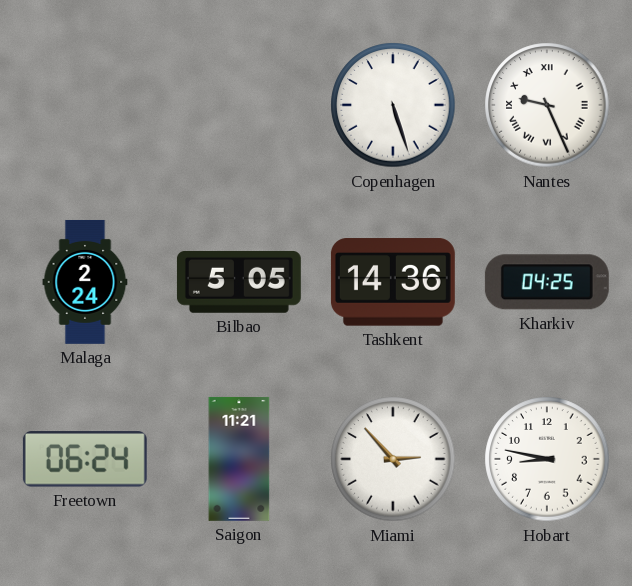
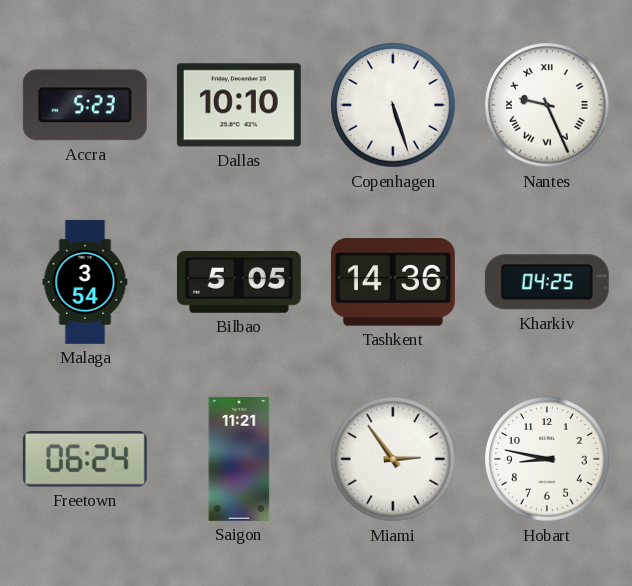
Accra: none -> 5:23
Dallas: none -> 10:10
Malaga: 2:24 -> 3:54
Miami: 2:53 -> 2:54
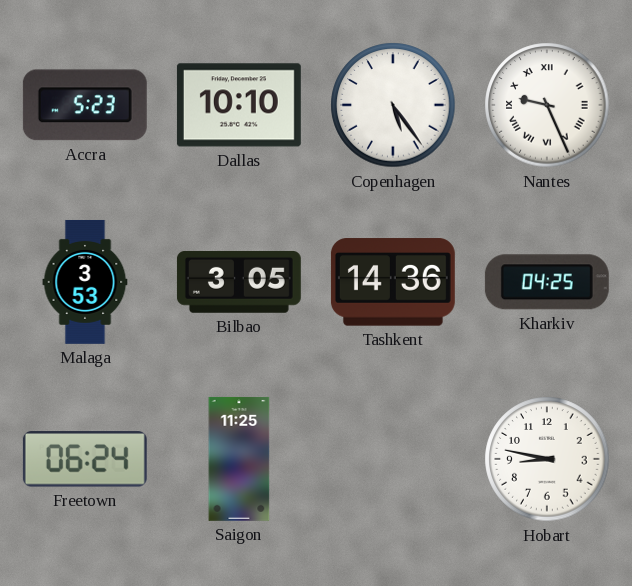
Copenhagen: 5:27 -> 5:24
Malaga: 3:54 -> 3:53
Bilbao: 5:05 -> 3:05
Saigon: 11:21 -> 11:25
Miami: 2:54 -> none
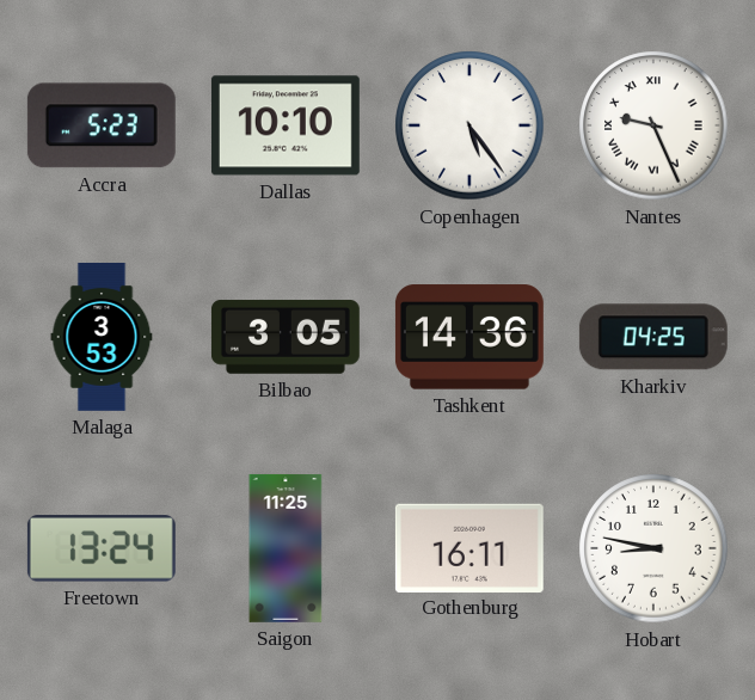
Freetown: 06:24 -> 13:24
Gothenburg: none -> 16:11
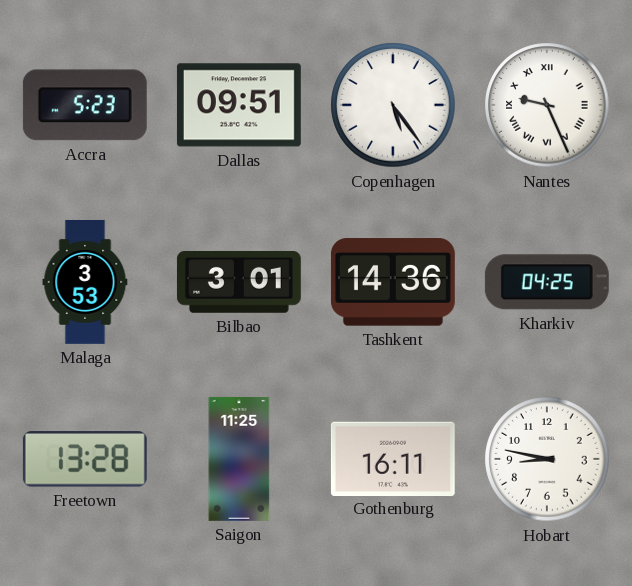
Dallas: 10:10 -> 09:51
Bilbao: 3:05 -> 3:01
Freetown: 13:24 -> 13:28
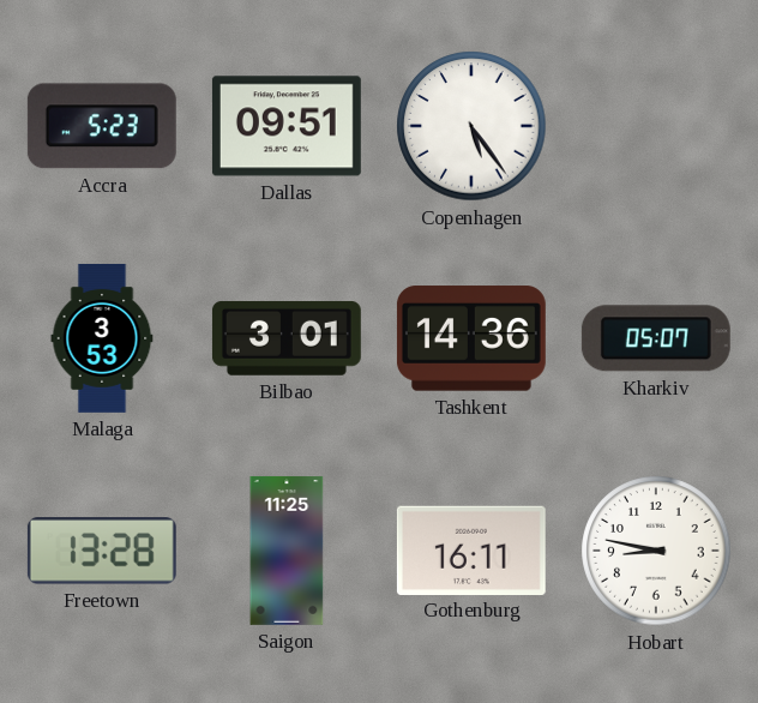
Nantes: 9:26 -> none
Kharkiv: 04:25 -> 05:07
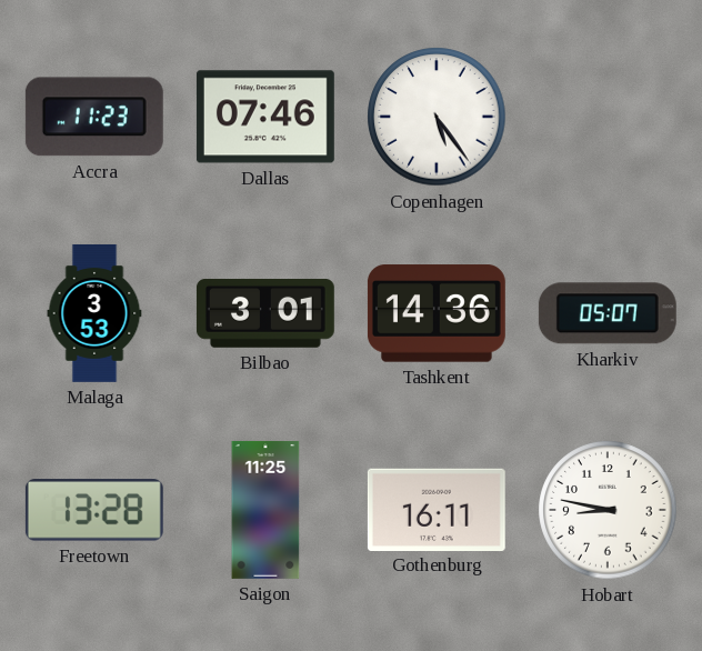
Accra: 5:23 -> 11:23
Dallas: 09:51 -> 07:46
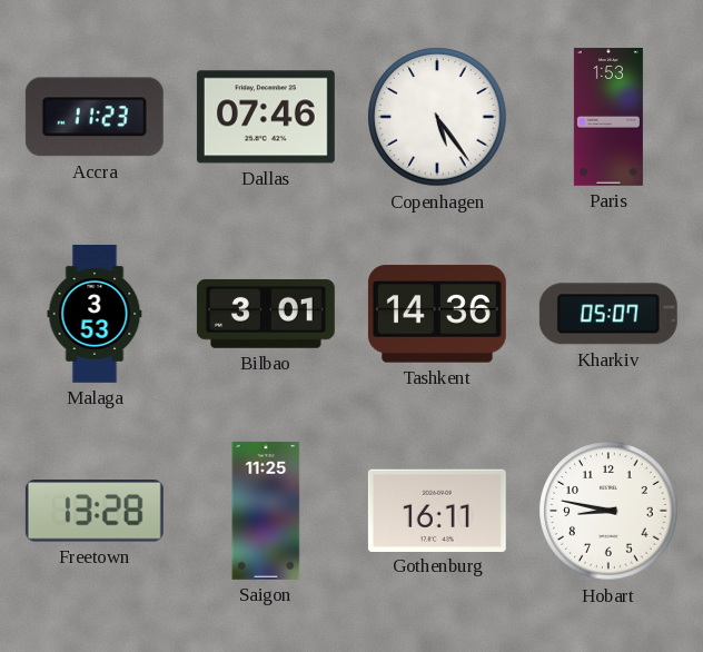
Paris: none -> 1:53
